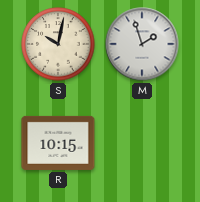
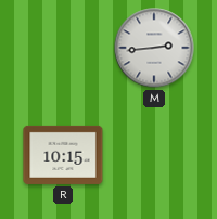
S: 10:02 -> none
M: 1:57 -> 2:44
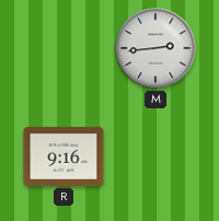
R: 10:15 -> 9:16
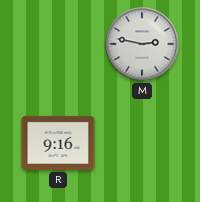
M: 2:44 -> 2:47
